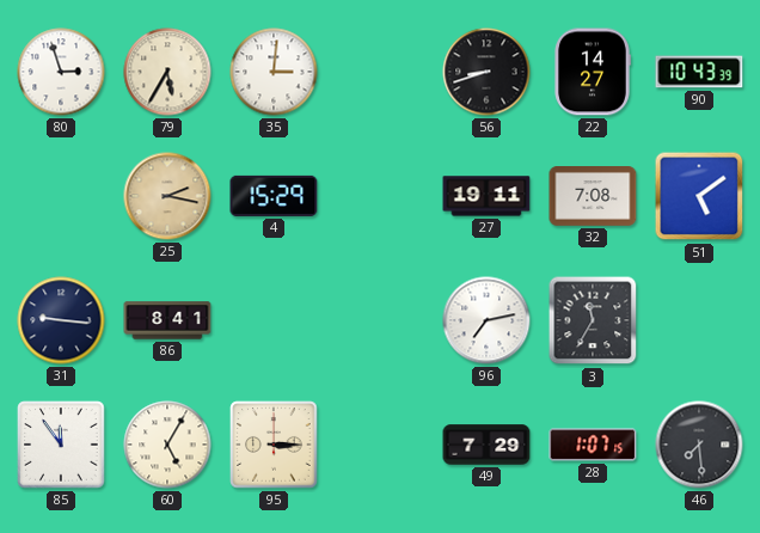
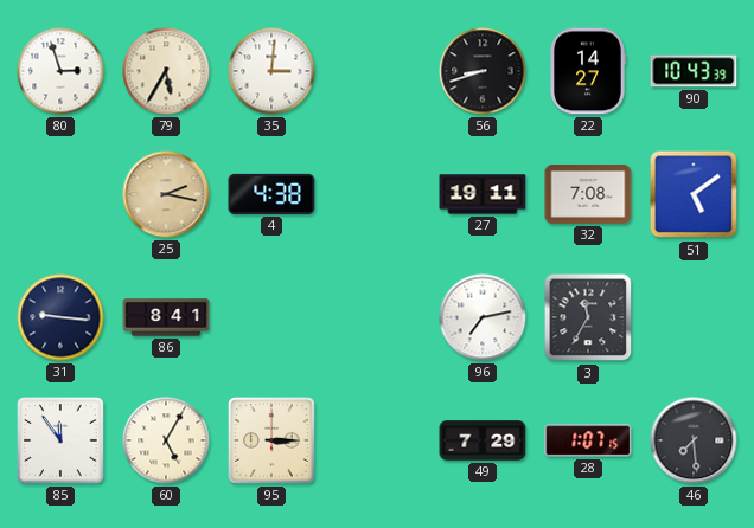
4: 15:29 -> 4:38
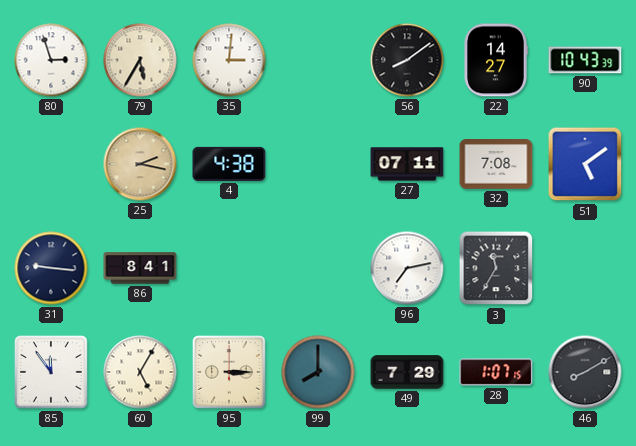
56: 8:42 -> 8:09
27: 19:11 -> 07:11
99: none -> 8:00
46: 7:29 -> 8:10
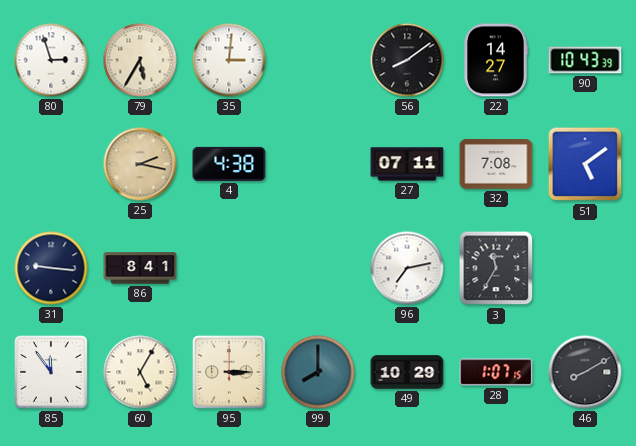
49: 7:29 -> 10:29
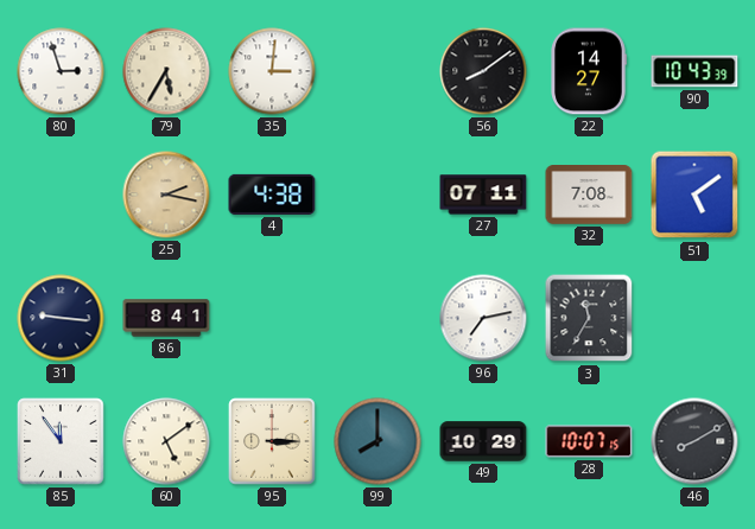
60: 5:05 -> 5:09
28: 1:07 -> 10:07
